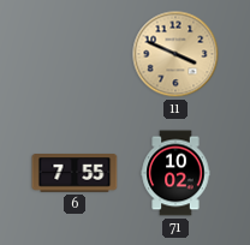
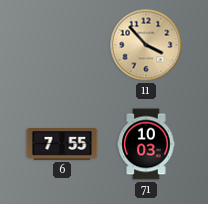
11: 3:49 -> 3:53
71: 10:02 -> 10:03
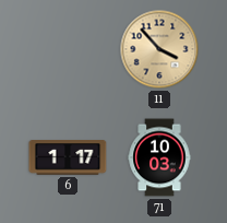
6: 7:55 -> 1:17
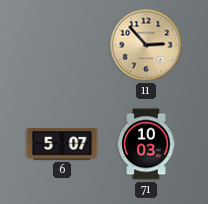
11: 3:53 -> 2:53
6: 1:17 -> 5:07
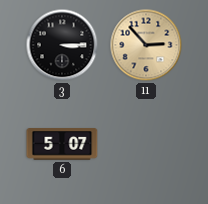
3: none -> 3:15
71: 10:03 -> none
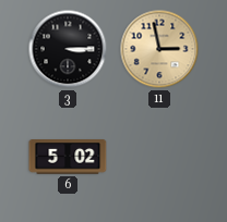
11: 2:53 -> 2:58
6: 5:07 -> 5:02
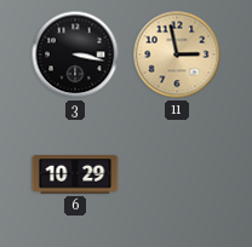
3: 3:15 -> 3:17
6: 5:02 -> 10:29
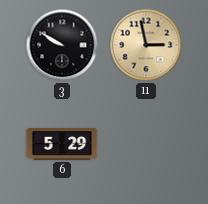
3: 3:17 -> 9:50
6: 10:29 -> 5:29
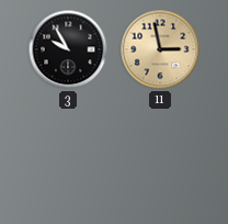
3: 9:50 -> 9:55
6: 5:29 -> none
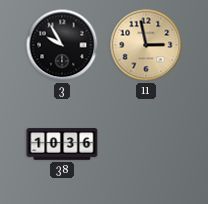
38: none -> 10:36
